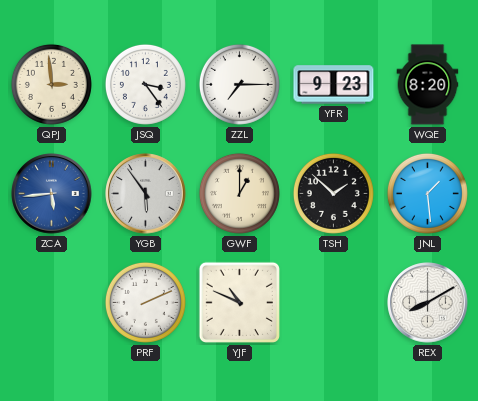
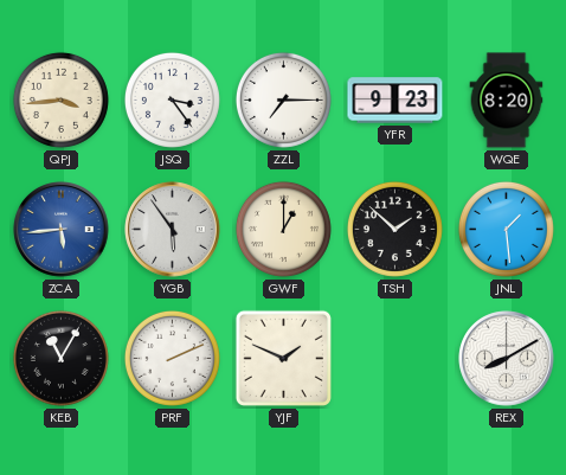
QPJ: 2:59 -> 3:44
KEB: none -> 11:05
YJF: 10:49 -> 1:49
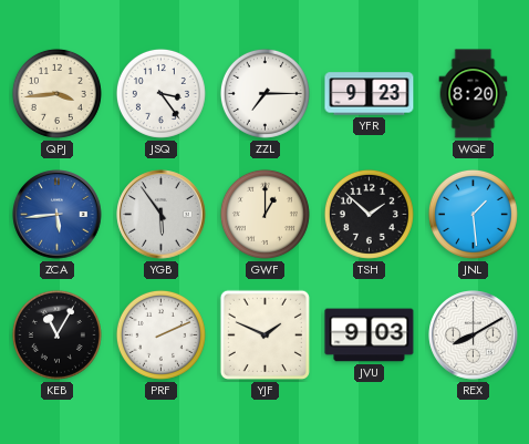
JVU: none -> 9:03
